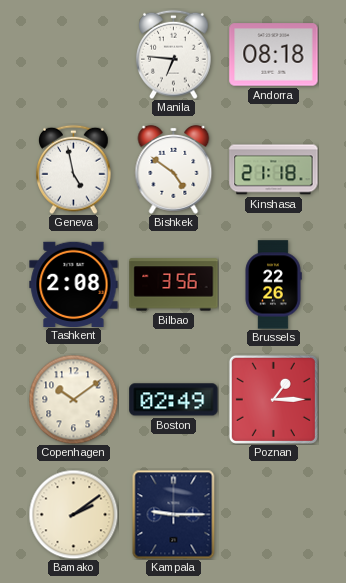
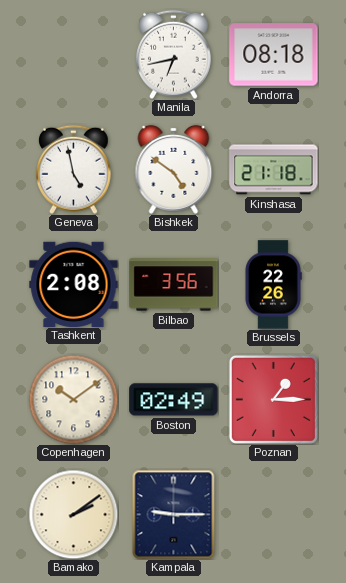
Manila: 6:46 -> 6:43
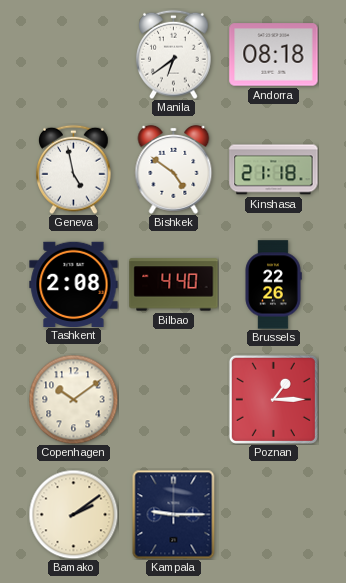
Manila: 6:43 -> 6:39
Bilbao: 3:56 -> 4:40
Boston: 02:49 -> none
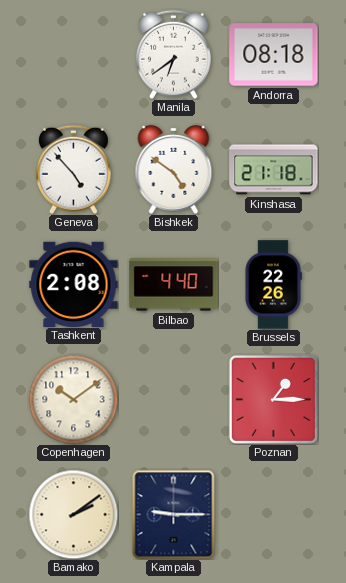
Geneva: 4:58 -> 4:53
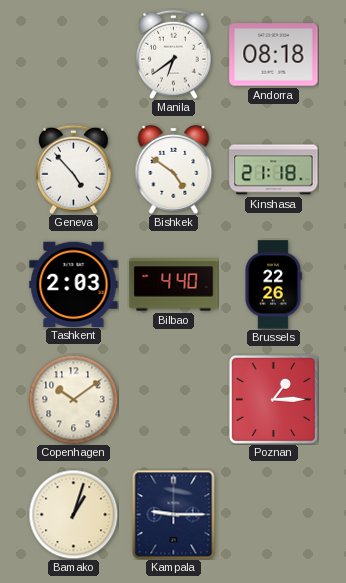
Tashkent: 2:08 -> 2:03
Bamako: 2:09 -> 1:03
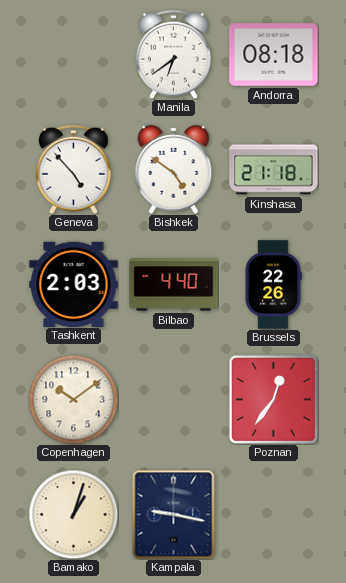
Poznan: 1:15 -> 12:36
Kampala: 9:15 -> 9:17
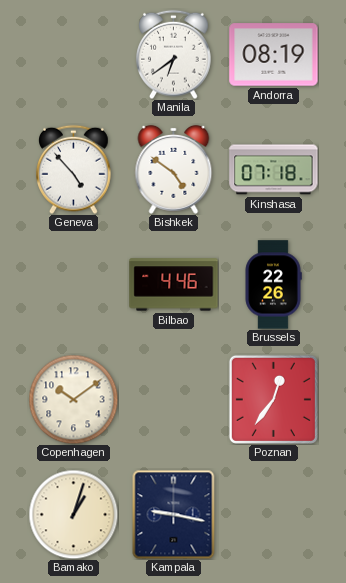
Andorra: 08:18 -> 08:19
Kinshasa: 21:18 -> 07:18
Tashkent: 2:03 -> none
Bilbao: 4:40 -> 4:46
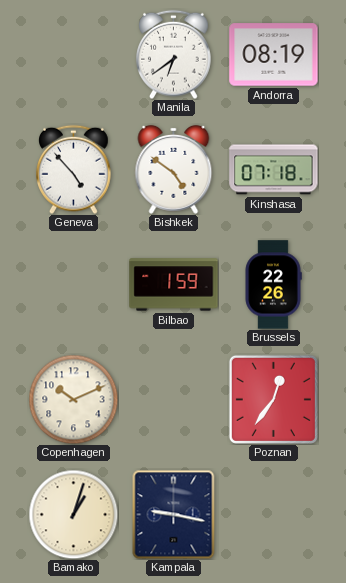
Bilbao: 4:46 -> 1:59
Copenhagen: 10:09 -> 10:11
